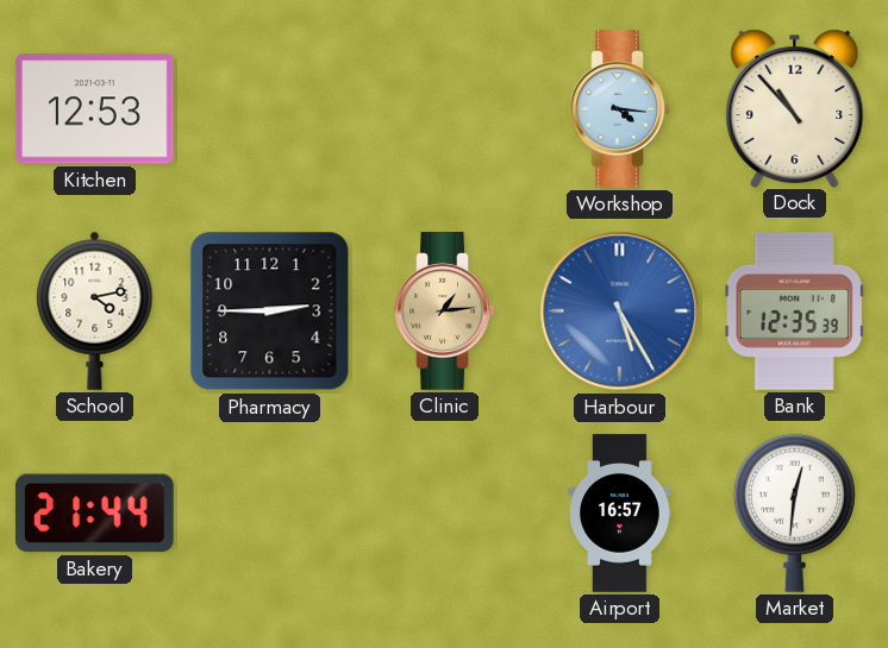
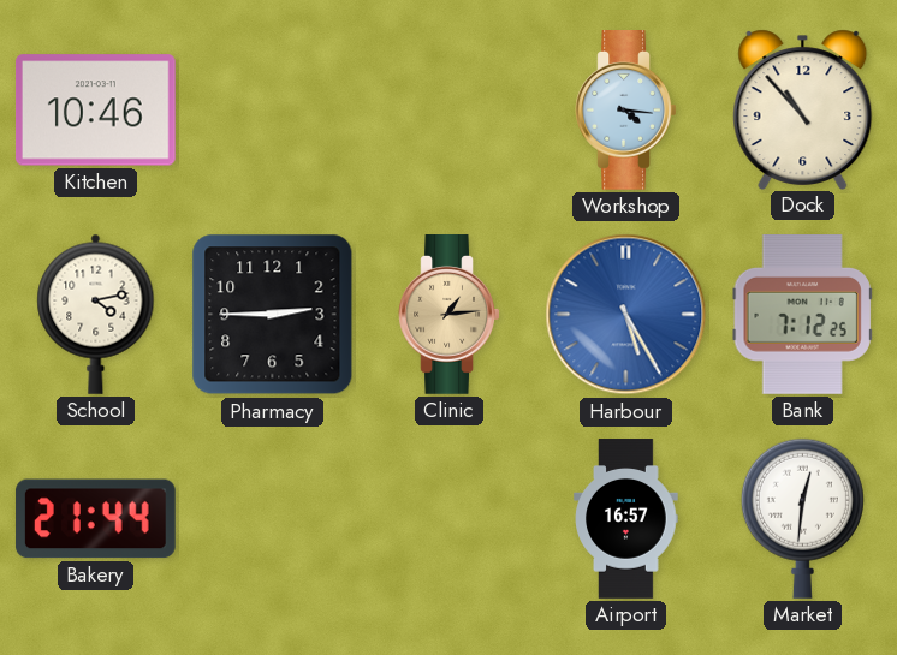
Kitchen: 12:53 -> 10:46
Bank: 12:35 -> 7:12
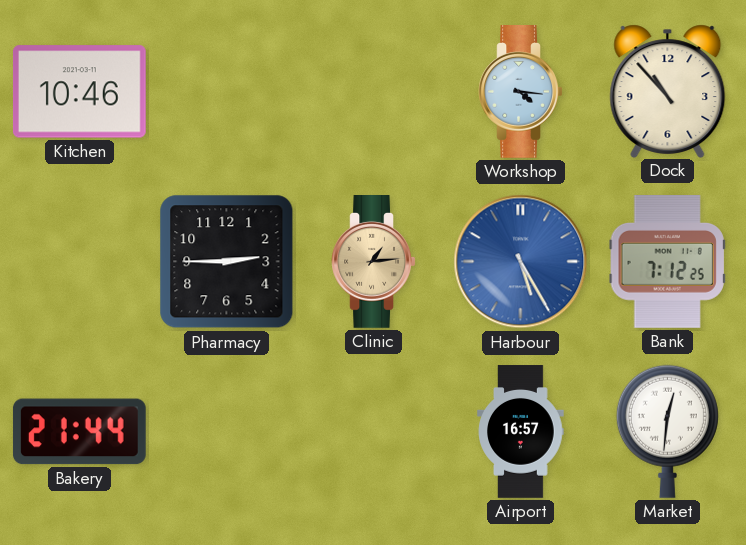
School: 4:13 -> none
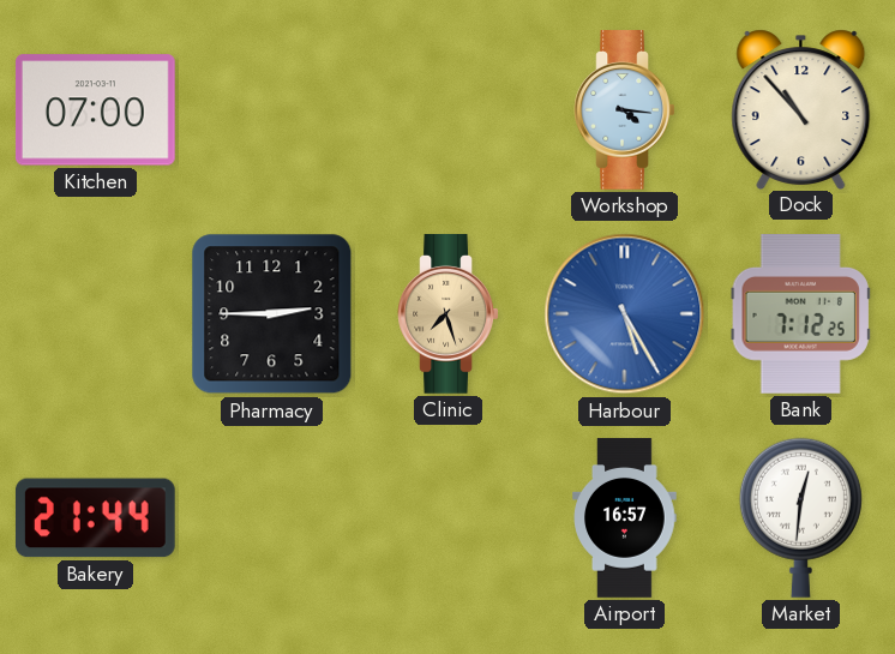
Kitchen: 10:46 -> 07:00
Clinic: 1:14 -> 7:27
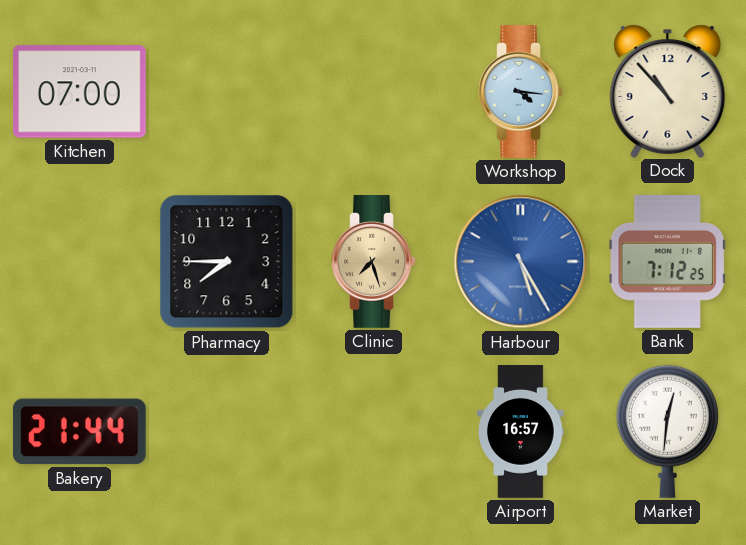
Pharmacy: 2:45 -> 7:45
